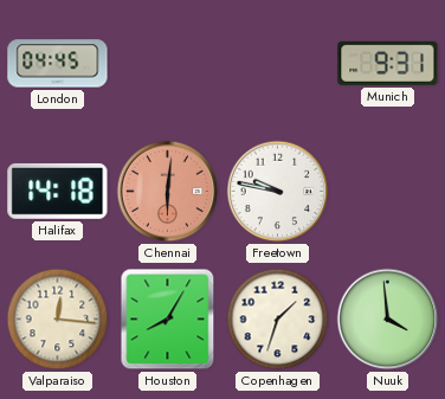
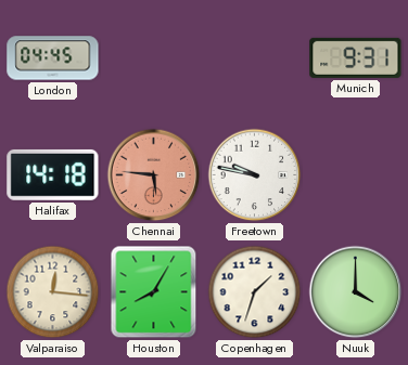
Chennai: 6:01 -> 5:46
Nuuk: 3:59 -> 4:00
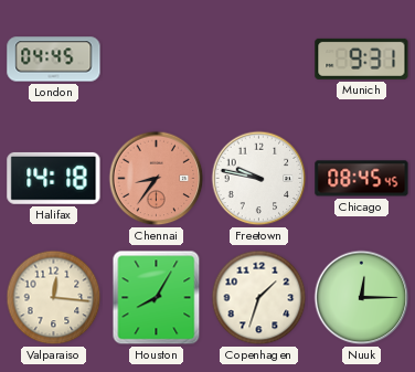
Chennai: 5:46 -> 8:36
Chicago: none -> 08:45
Nuuk: 4:00 -> 12:15
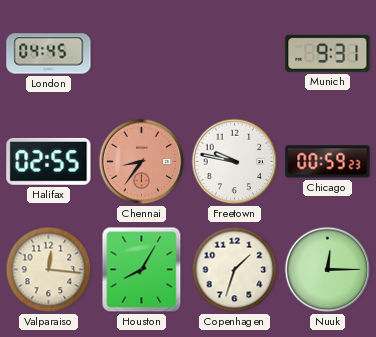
Halifax: 14:18 -> 02:55
Chicago: 08:45 -> 00:59
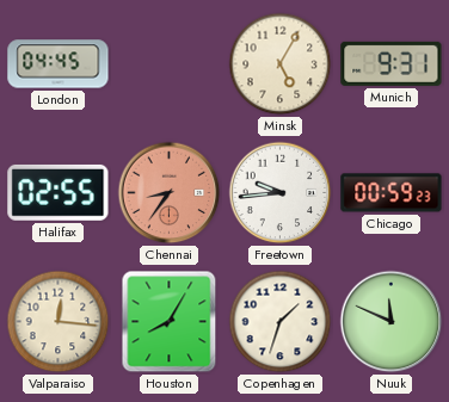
Minsk: none -> 5:05
Freetown: 9:47 -> 9:44
Nuuk: 12:15 -> 11:49
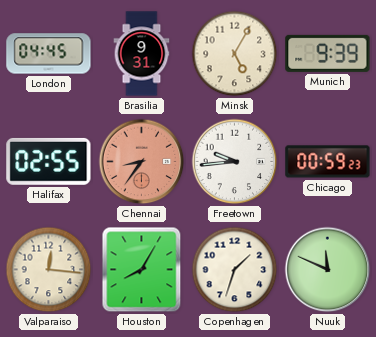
Brasilia: none -> 9:31
Munich: 9:31 -> 9:39
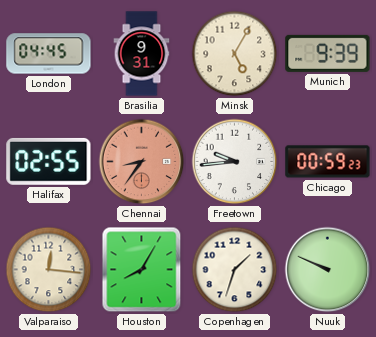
Nuuk: 11:49 -> 9:49
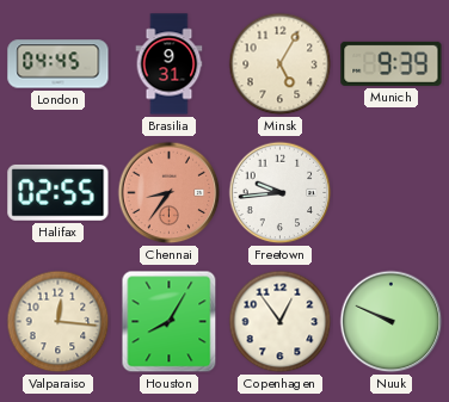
Chicago: 00:59 -> none
Copenhagen: 1:33 -> 12:54
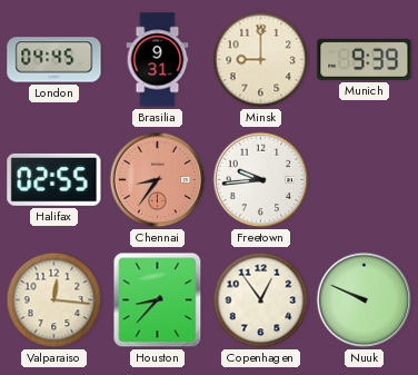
Minsk: 5:05 -> 9:00
Houston: 8:05 -> 8:37
